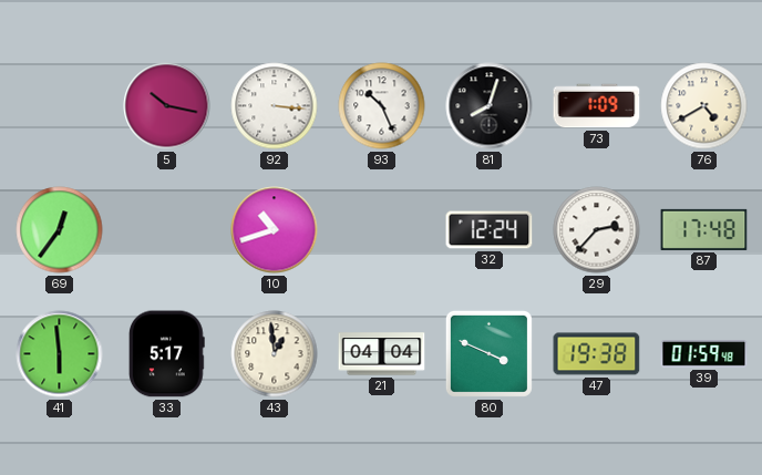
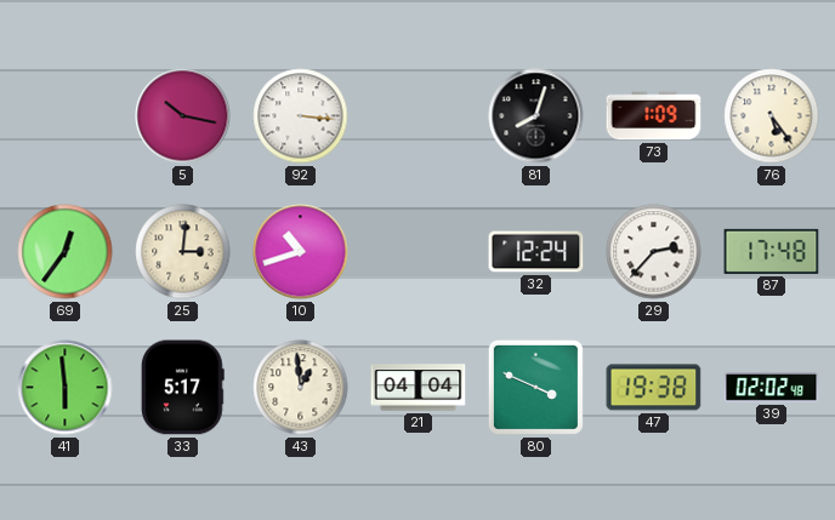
93: 10:26 -> none
76: 4:40 -> 5:24
25: none -> 3:01
39: 01:59 -> 02:02
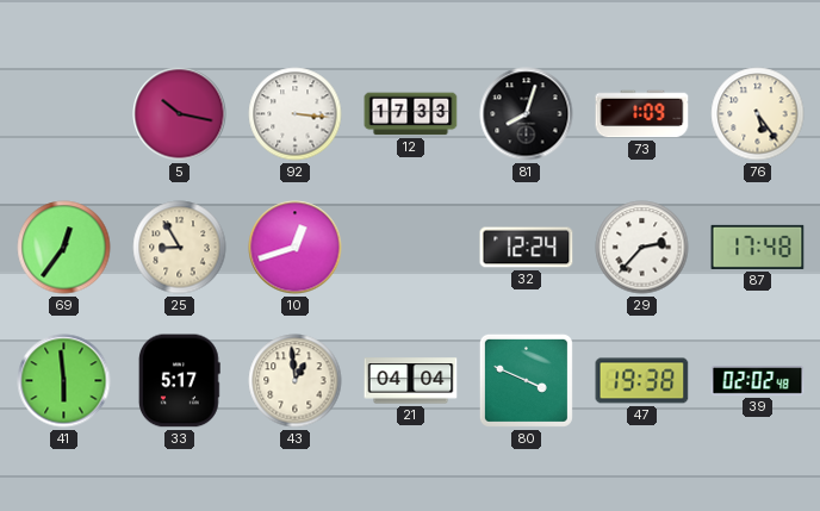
12: none -> 17:33
25: 3:01 -> 8:55
10: 10:42 -> 12:42
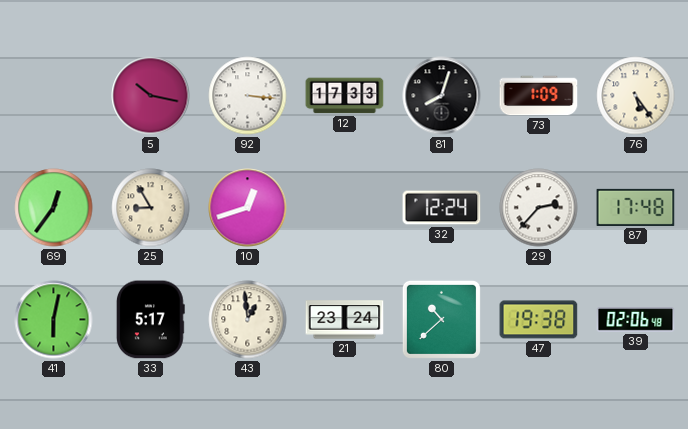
41: 5:59 -> 6:02
21: 04:04 -> 23:24
80: 3:49 -> 10:38
39: 02:02 -> 02:06
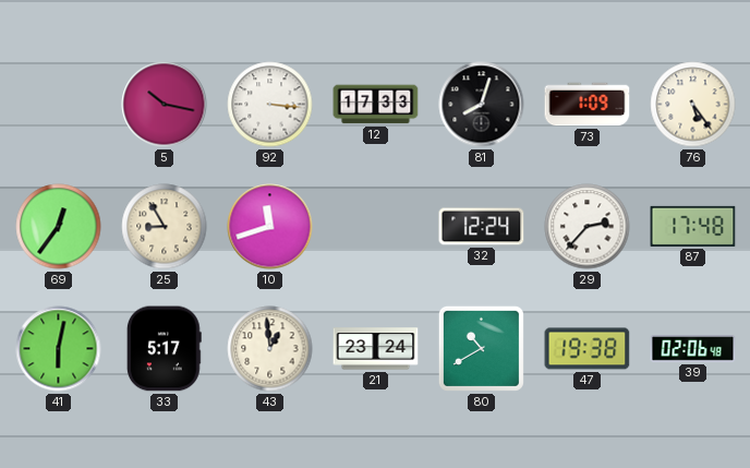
10: 12:42 -> 11:42
80: 10:38 -> 10:40
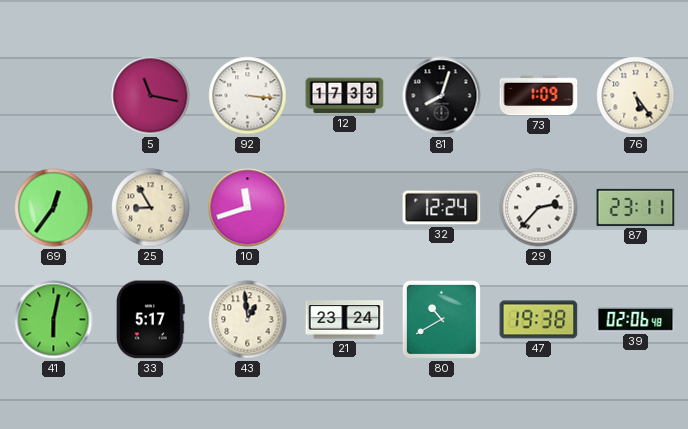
5: 10:17 -> 11:17
87: 17:48 -> 23:11
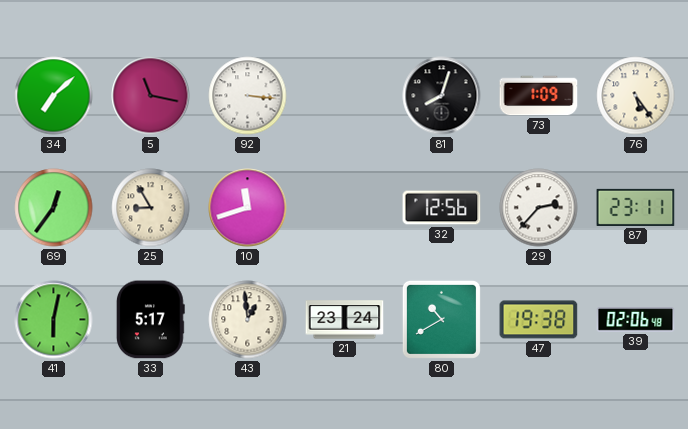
34: none -> 7:08
12: 17:33 -> none
32: 12:24 -> 12:56
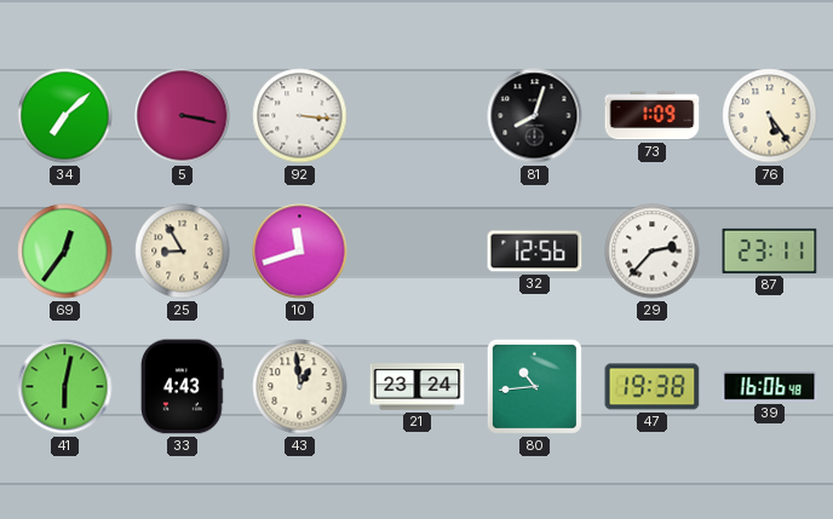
5: 11:17 -> 3:17
33: 5:17 -> 4:43
80: 10:40 -> 10:44
39: 02:06 -> 16:06
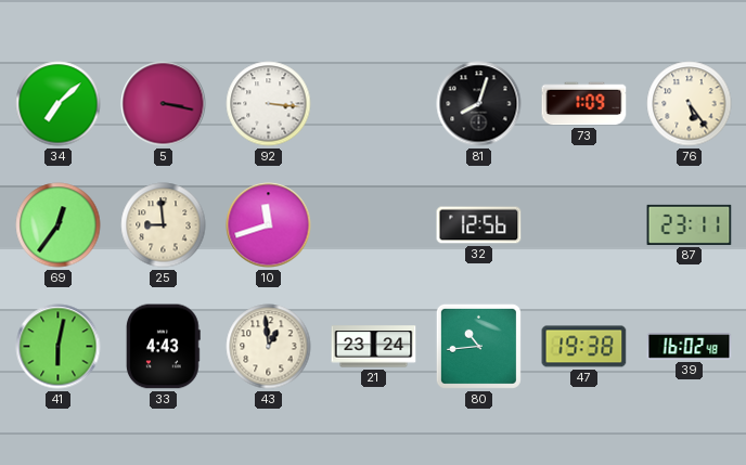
25: 8:55 -> 8:59
29: 2:37 -> none
39: 16:06 -> 16:02
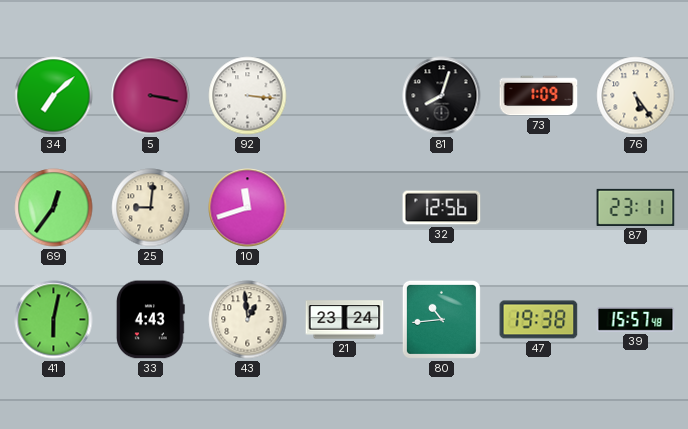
25: 8:59 -> 9:01
39: 16:02 -> 15:57
